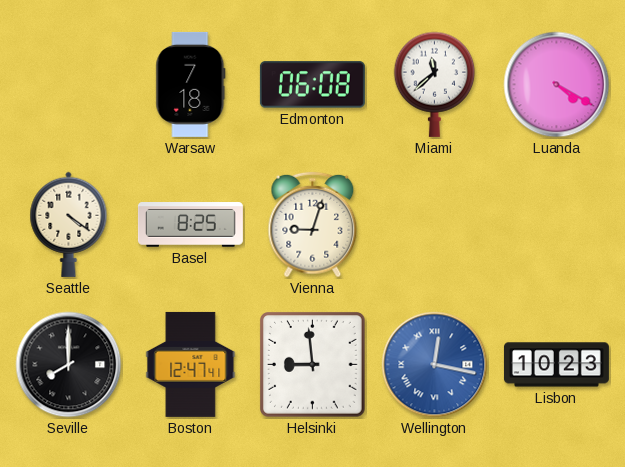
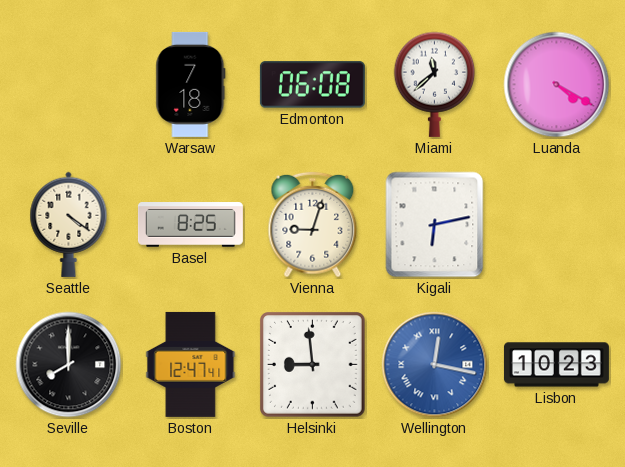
Kigali: none -> 6:13
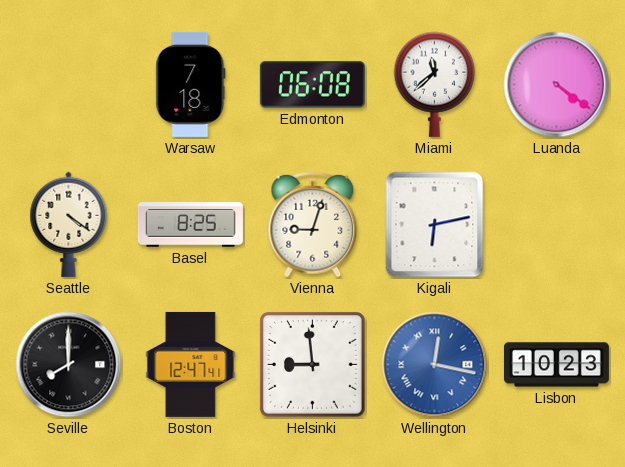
Luanda: 4:20 -> 4:21
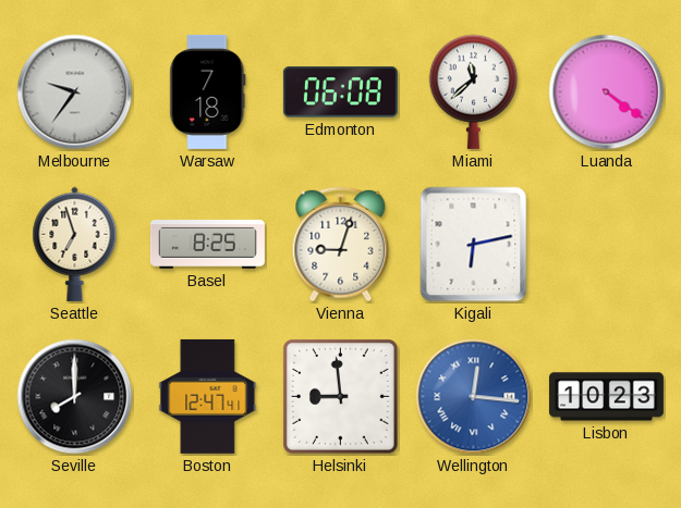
Melbourne: none -> 9:36
Seattle: 4:21 -> 6:57
Wellington: 12:17 -> 12:16
